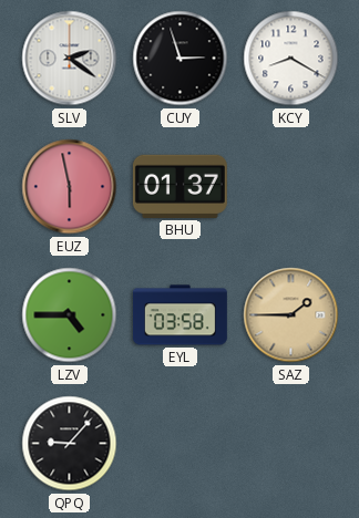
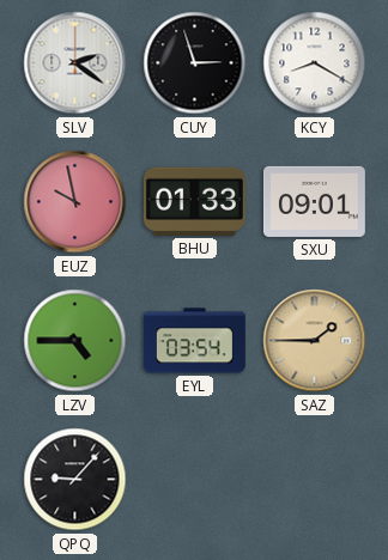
EUZ: 5:58 -> 9:58
BHU: 01:37 -> 01:33
SXU: none -> 09:01
EYL: 03:58 -> 03:54
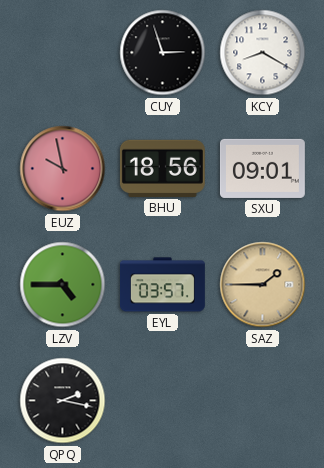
SLV: 2:21 -> none
BHU: 01:33 -> 18:56
EYL: 03:54 -> 03:57
QPQ: 9:07 -> 2:17
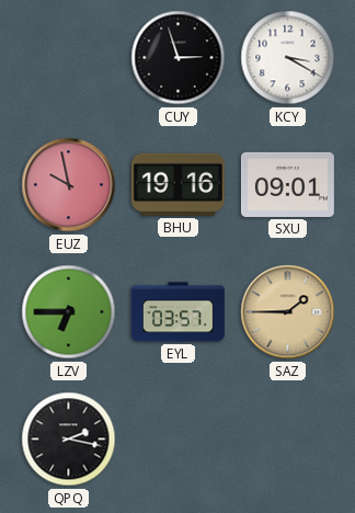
KCY: 8:20 -> 3:20
BHU: 18:56 -> 19:16
LZV: 4:45 -> 6:45
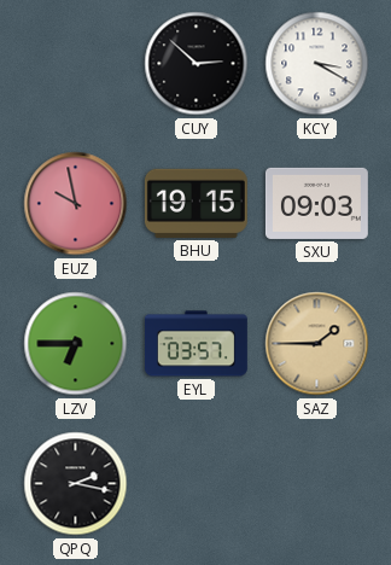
CUY: 2:57 -> 2:52
BHU: 19:16 -> 19:15
SXU: 09:01 -> 09:03
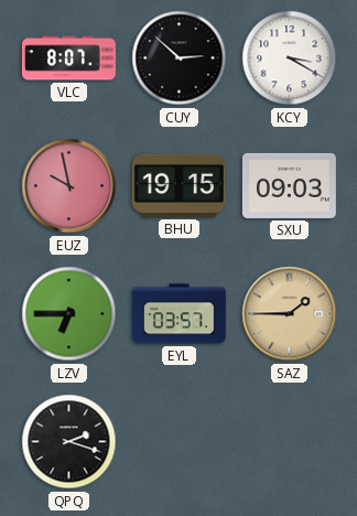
VLC: none -> 8:07
QPQ: 2:17 -> 2:18
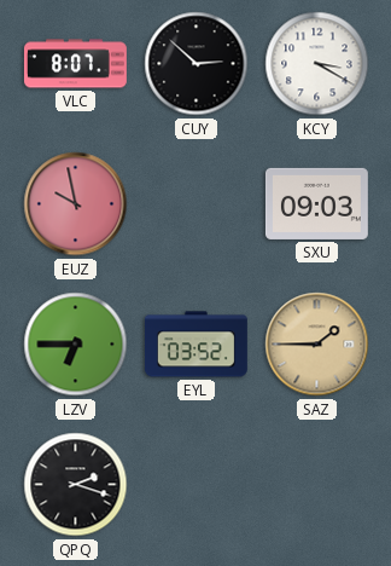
BHU: 19:15 -> none
EYL: 03:57 -> 03:52
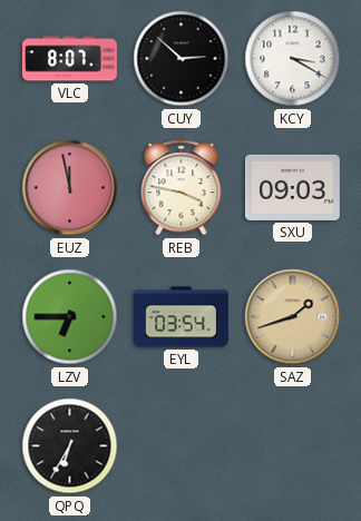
EUZ: 9:58 -> 11:58
REB: none -> 3:47
EYL: 03:52 -> 03:54
SAZ: 1:45 -> 1:42
QPQ: 2:18 -> 6:35
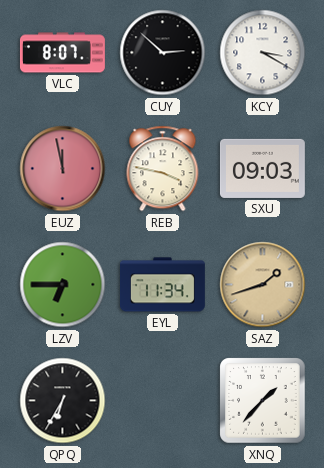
EYL: 03:54 -> 11:34
XNQ: none -> 1:37
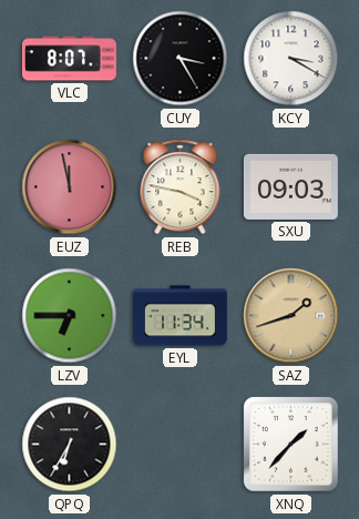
CUY: 2:52 -> 3:25
